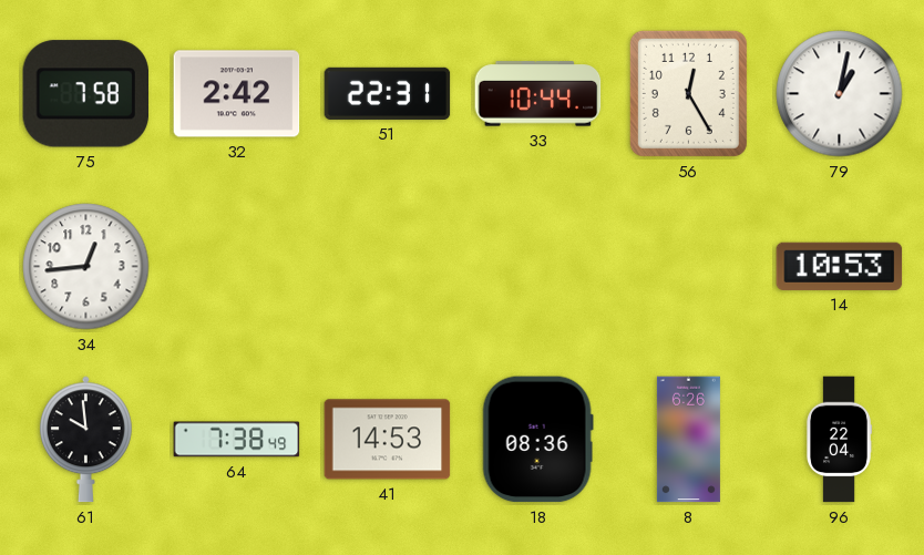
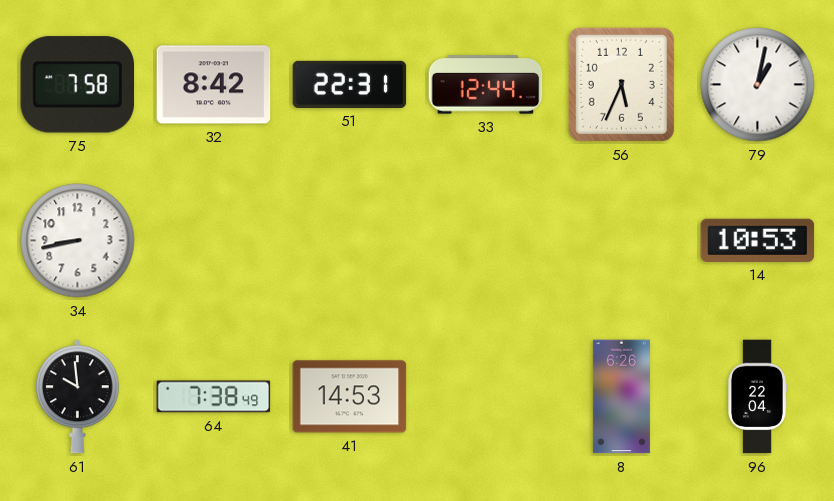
32: 2:42 -> 8:42
33: 10:44 -> 12:44
56: 12:25 -> 5:34
34: 12:44 -> 8:43
18: 08:36 -> none
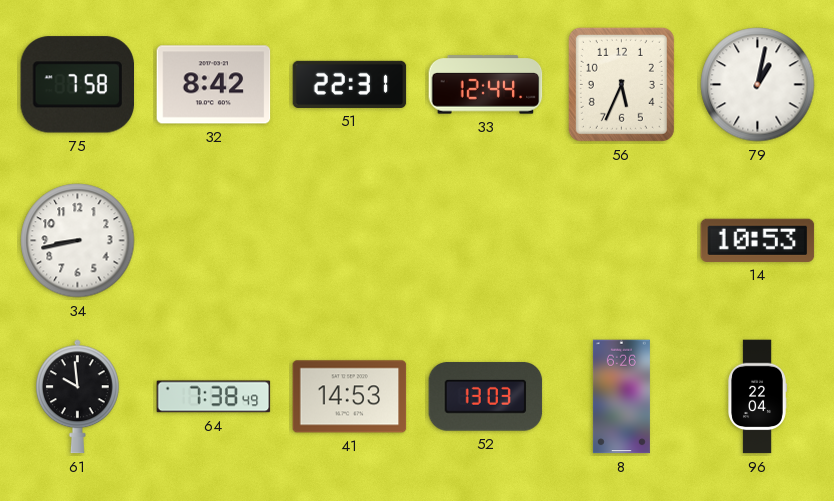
52: none -> 13:03
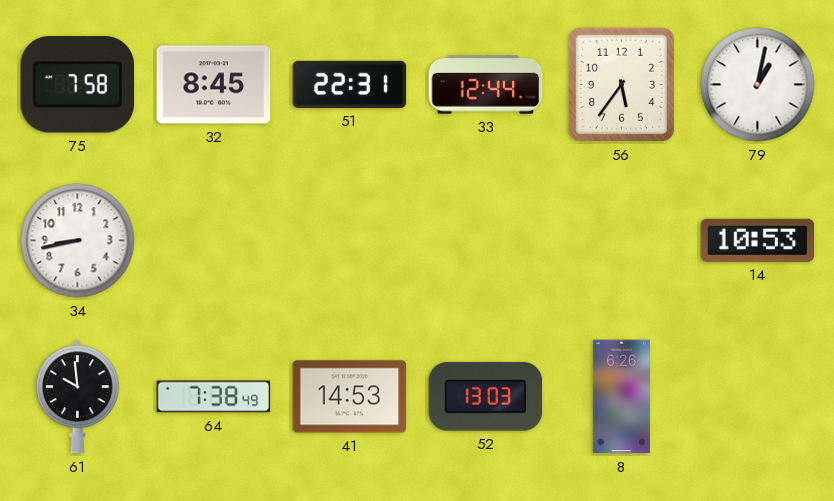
32: 8:42 -> 8:45
56: 5:34 -> 5:36
96: 22:04 -> none
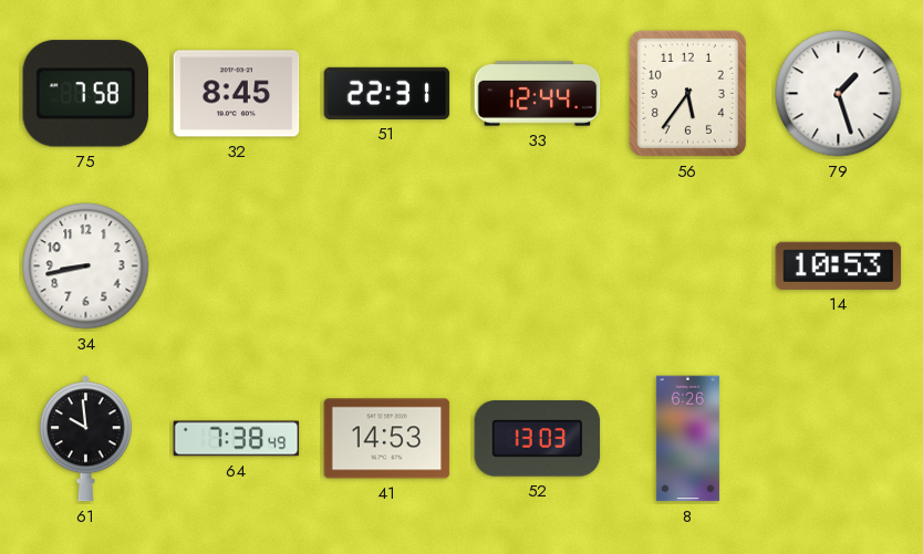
79: 1:02 -> 1:27
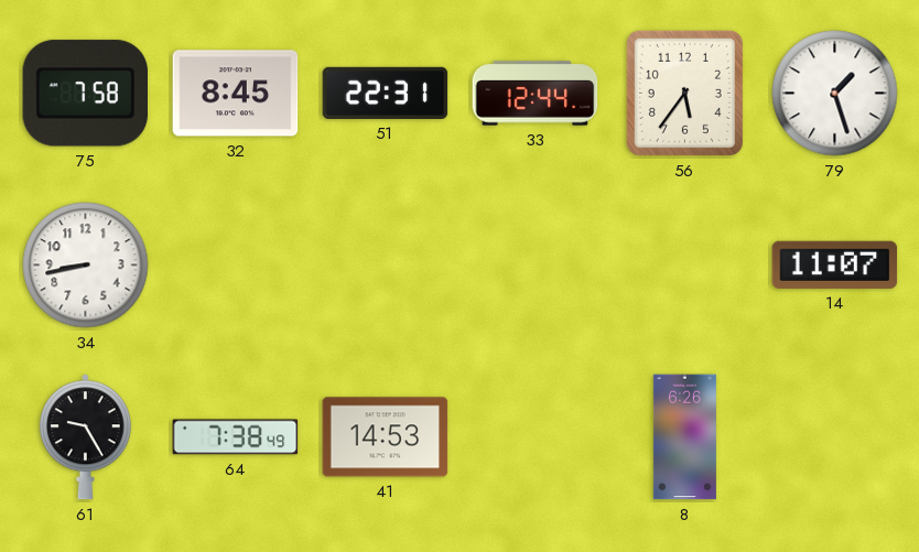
14: 10:53 -> 11:07
61: 9:59 -> 9:25
52: 13:03 -> none
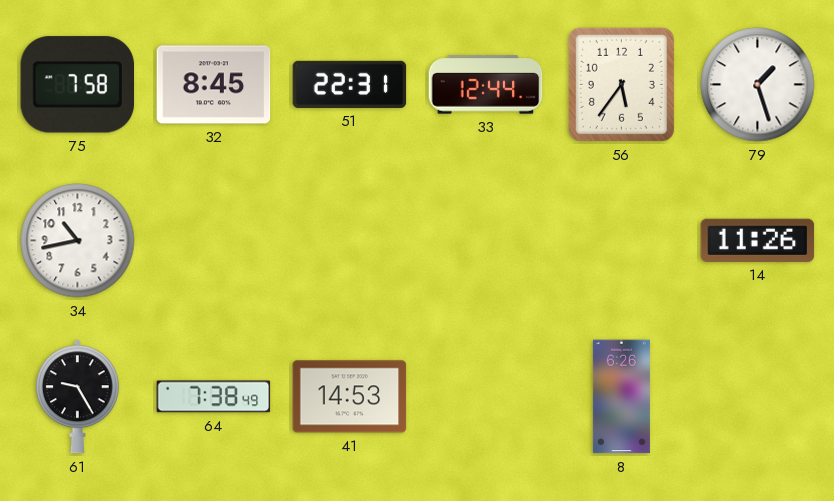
34: 8:43 -> 10:43
14: 11:07 -> 11:26
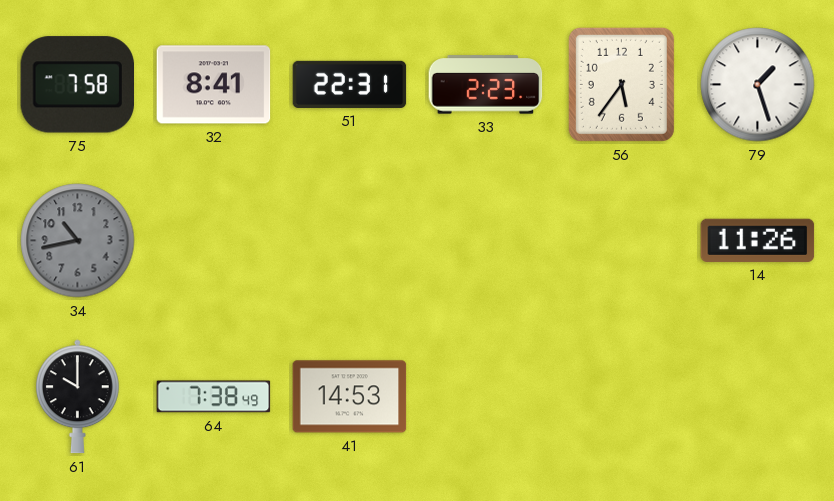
32: 8:45 -> 8:41
33: 12:44 -> 2:23
34 dial: white -> grey
61: 9:25 -> 10:00
8: 6:26 -> none
